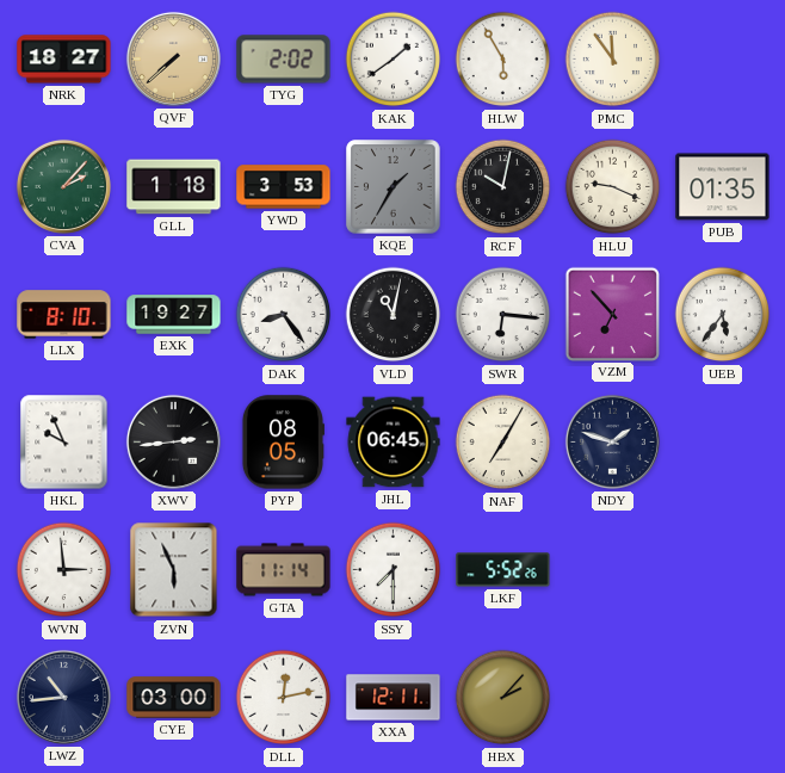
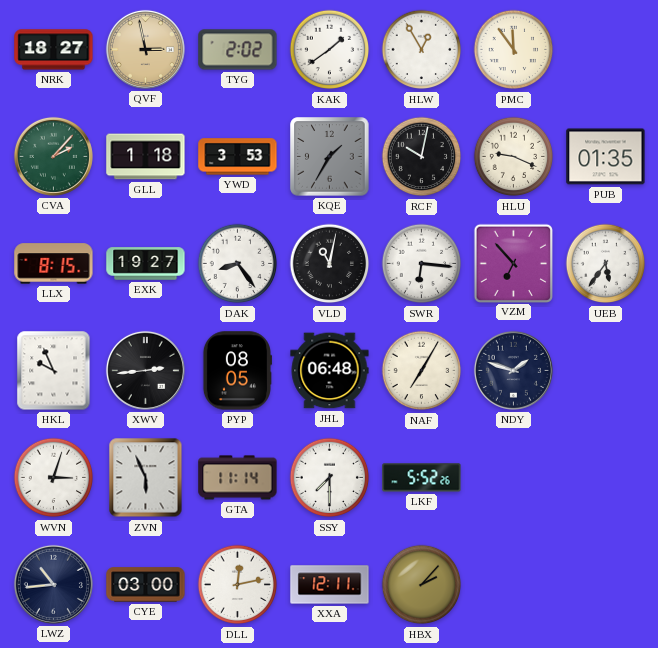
QVF: 7:38 -> 2:58
HLW: 5:55 -> 12:55
LLX: 8:10 -> 8:15
JHL: 06:45 -> 06:48
WVN: 2:59 -> 3:03
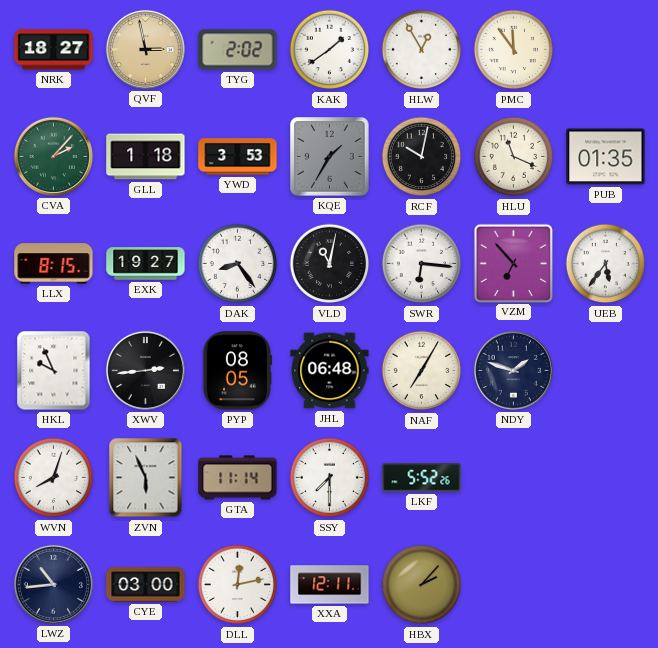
HLU: 9:19 -> 11:19
WVN: 3:03 -> 8:03
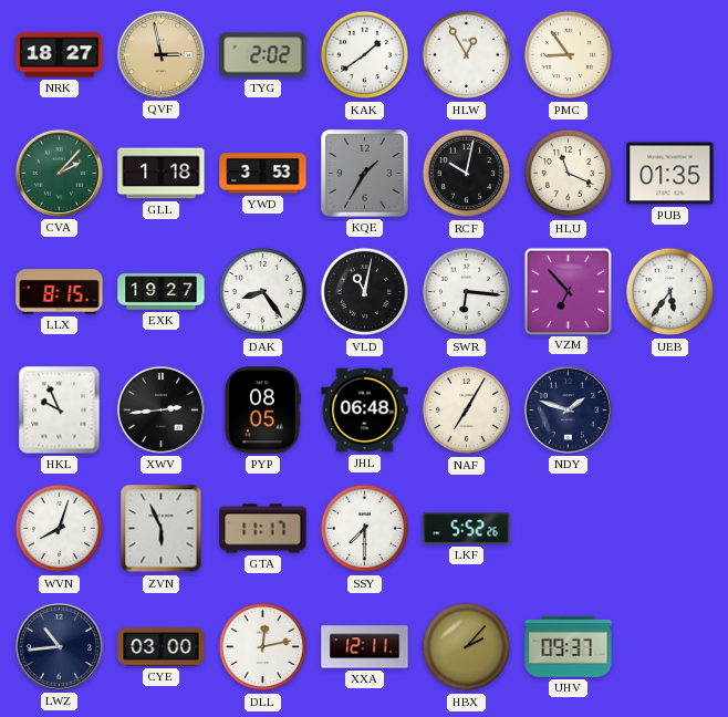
PMC: 11:54 -> 8:54
GTA: 11:14 -> 11:17
UHV: none -> 09:37
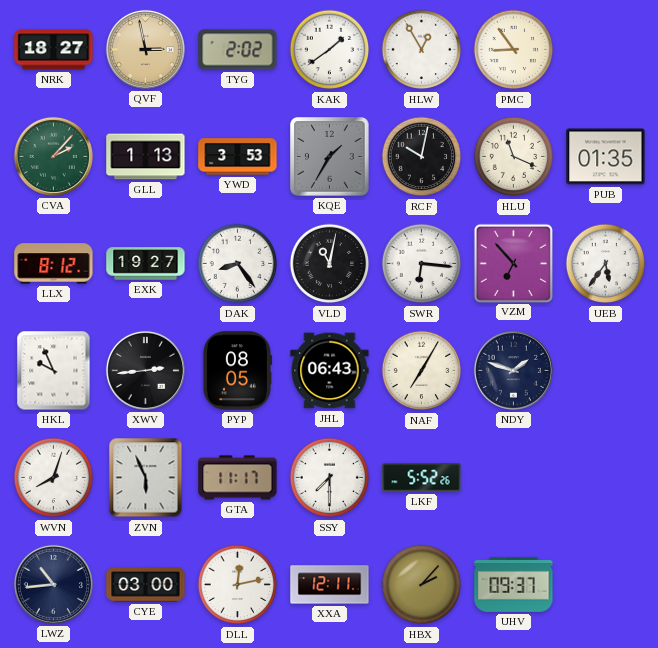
GLL: 1:18 -> 1:13
LLX: 8:15 -> 8:12
JHL: 06:48 -> 06:43
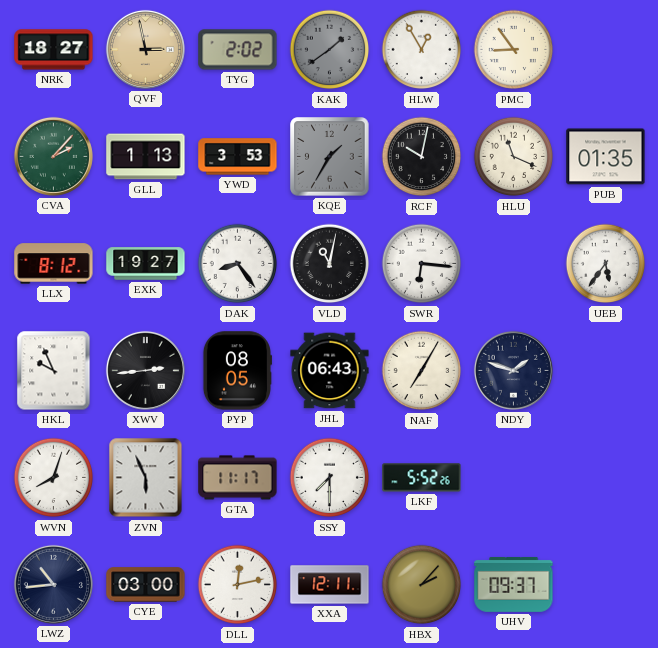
KAK dial: white -> grey
VZM: 6:53 -> none
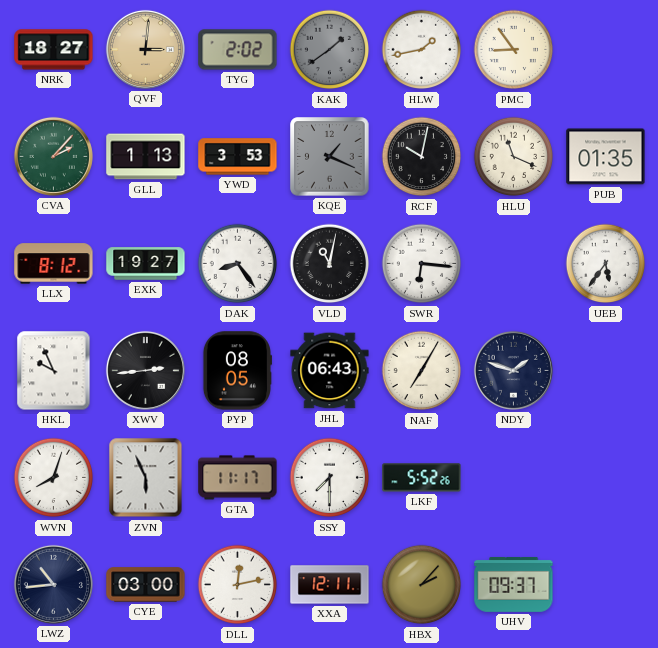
QVF: 2:58 -> 3:01
HLW: 12:55 -> 1:43
KQE: 1:35 -> 1:19
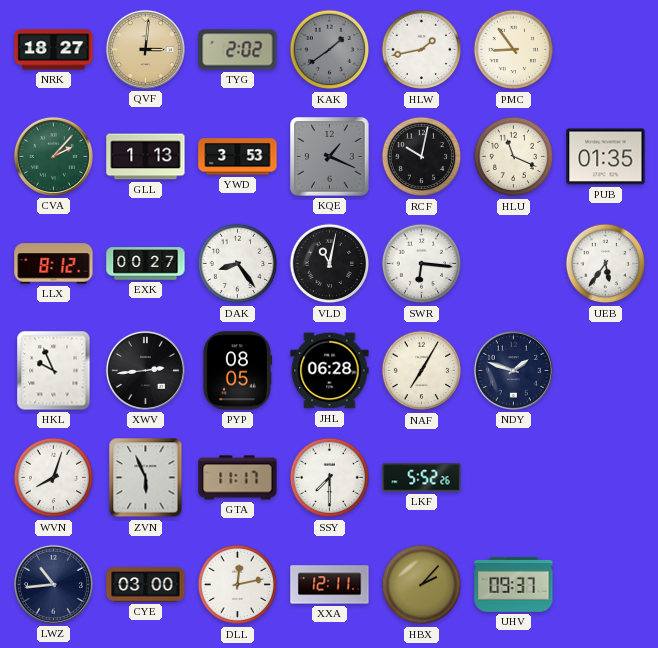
EXK: 19:27 -> 00:27
JHL: 06:43 -> 06:28
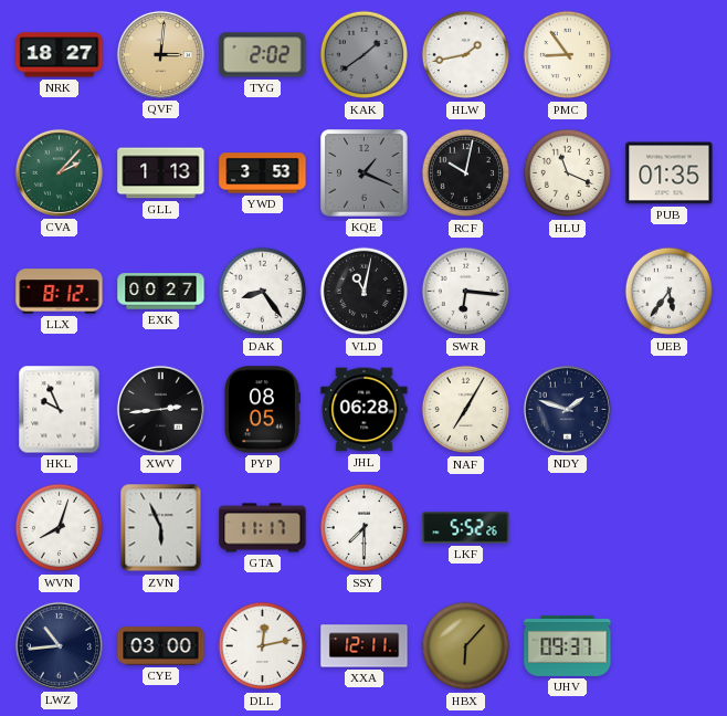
HBX: 2:07 -> 6:07
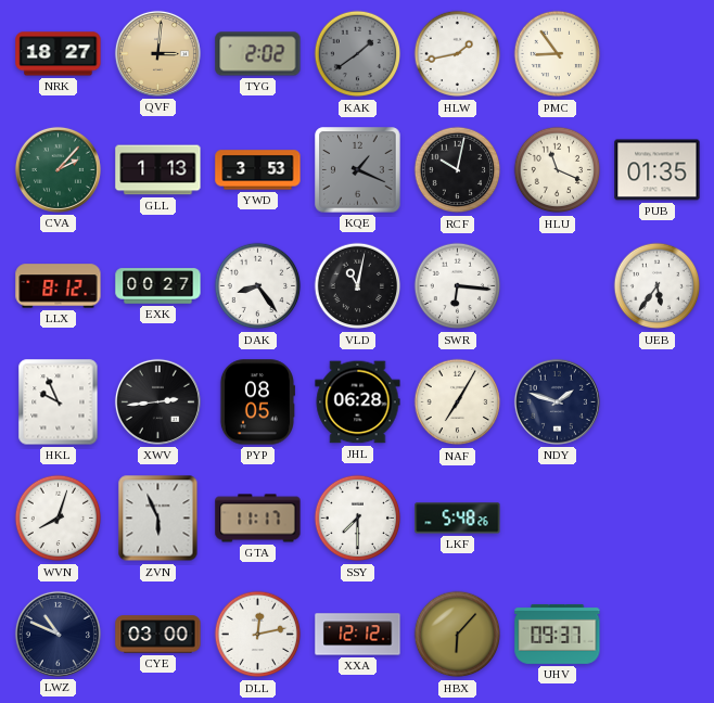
LKF: 5:52 -> 5:48
LWZ: 10:44 -> 10:49
XXA: 12:11 -> 12:12
